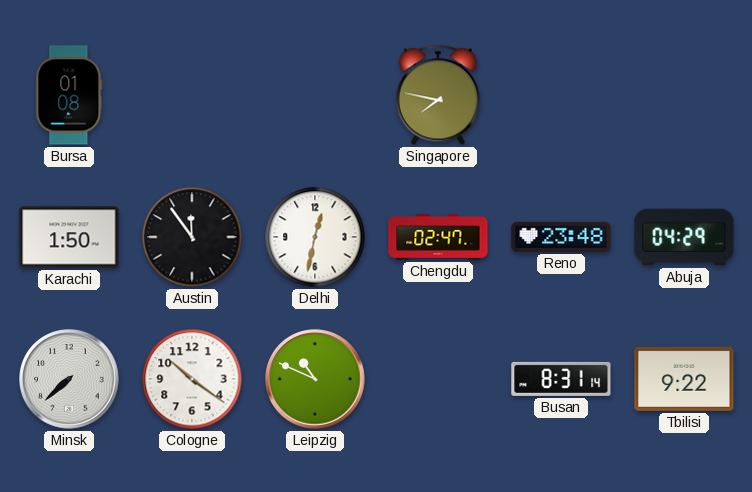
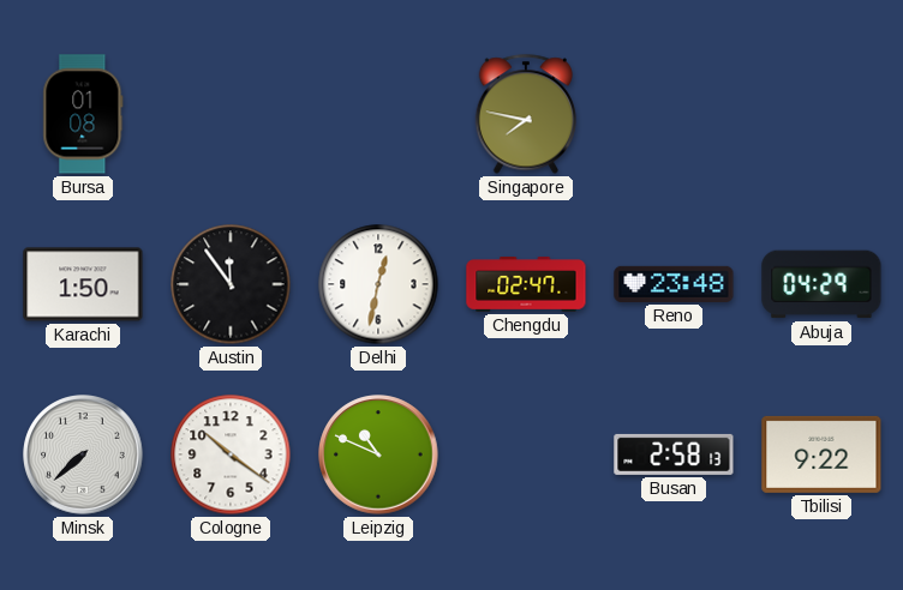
Busan: 8:31 -> 2:58
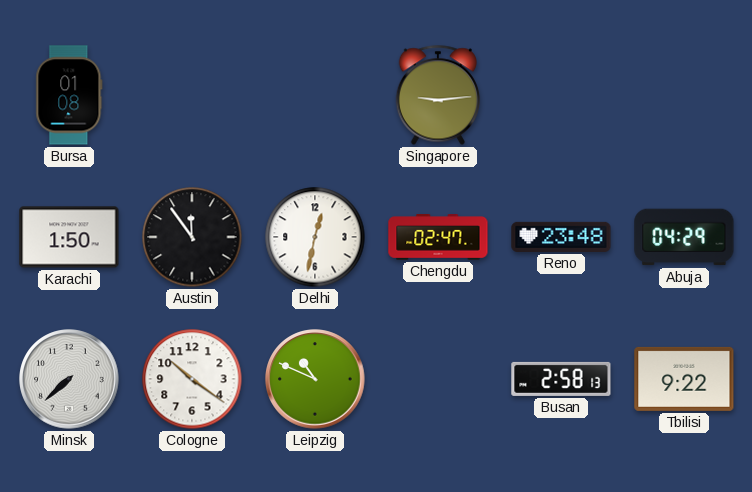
Singapore: 7:47 -> 9:14
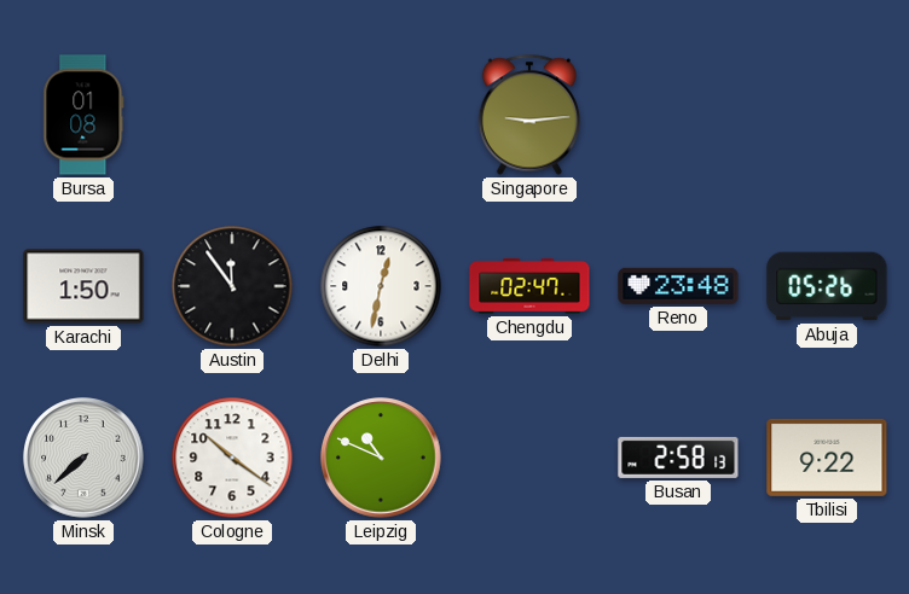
Abuja: 04:29 -> 05:26
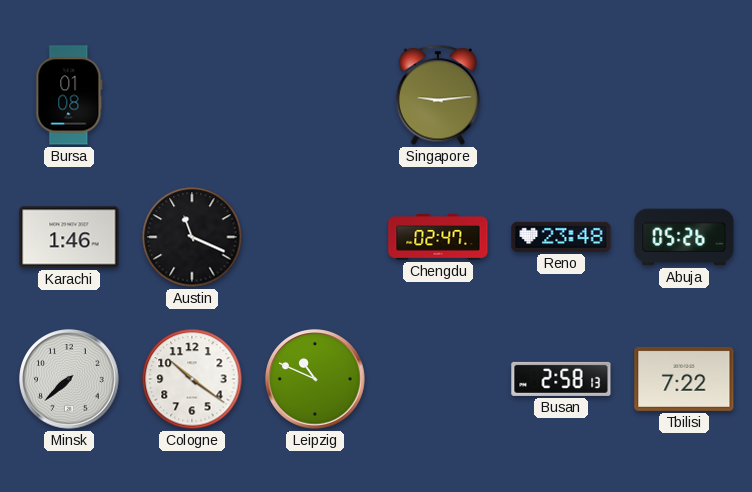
Karachi: 1:50 -> 1:46
Austin: 11:54 -> 11:19
Delhi: 12:32 -> none
Tbilisi: 9:22 -> 7:22
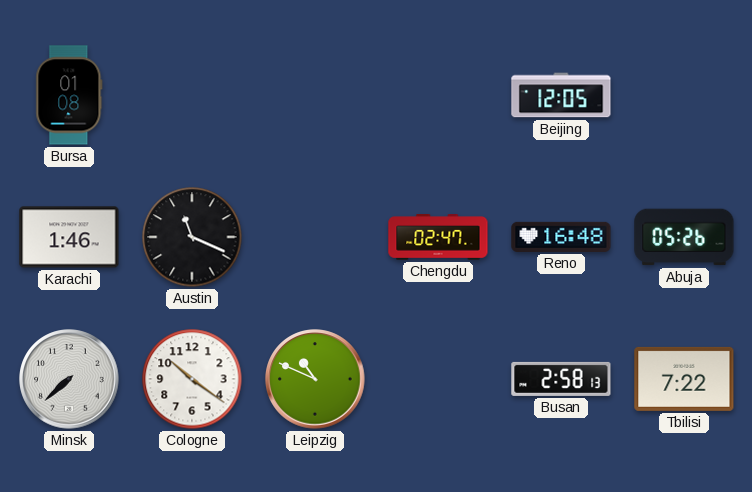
Singapore: 9:14 -> none
Beijing: none -> 12:05
Reno: 23:48 -> 16:48
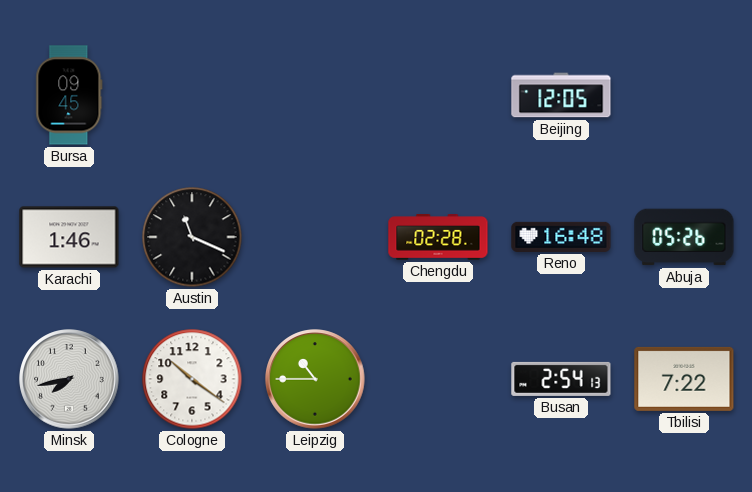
Bursa: 01:08 -> 09:45
Chengdu: 02:47 -> 02:28
Minsk: 7:38 -> 7:43
Leipzig: 10:49 -> 10:45
Busan: 2:58 -> 2:54
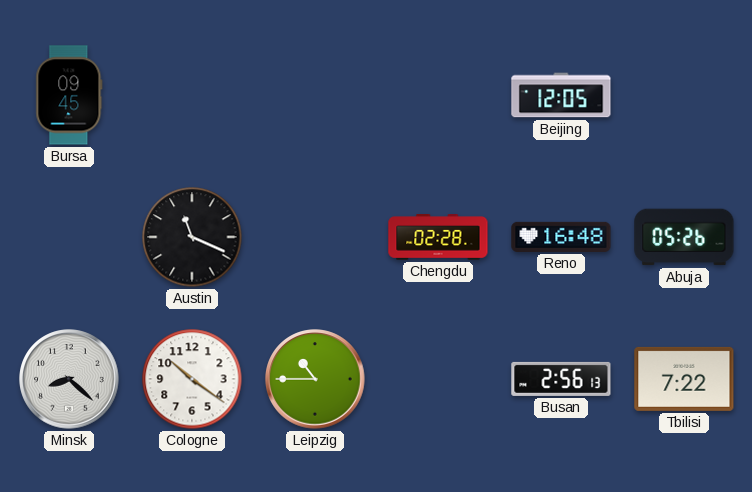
Karachi: 1:46 -> none
Minsk: 7:43 -> 8:22
Busan: 2:54 -> 2:56
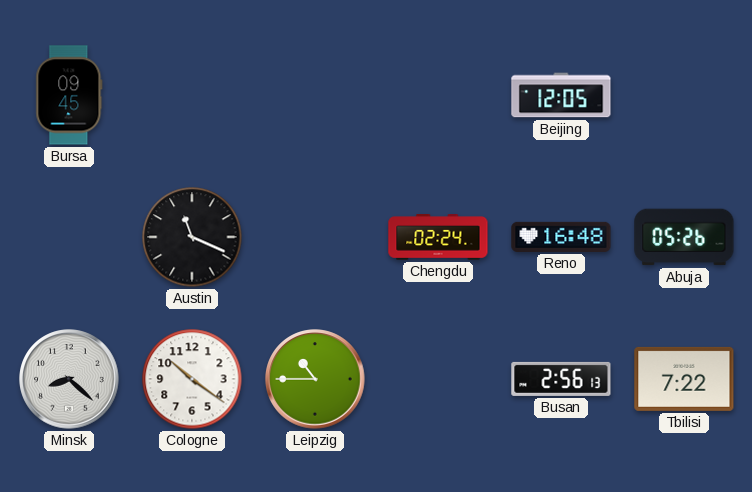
Chengdu: 02:28 -> 02:24
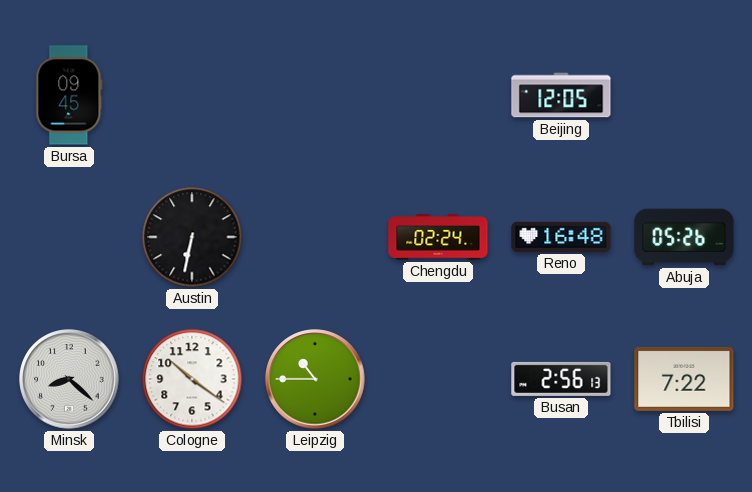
Austin: 11:19 -> 6:32
